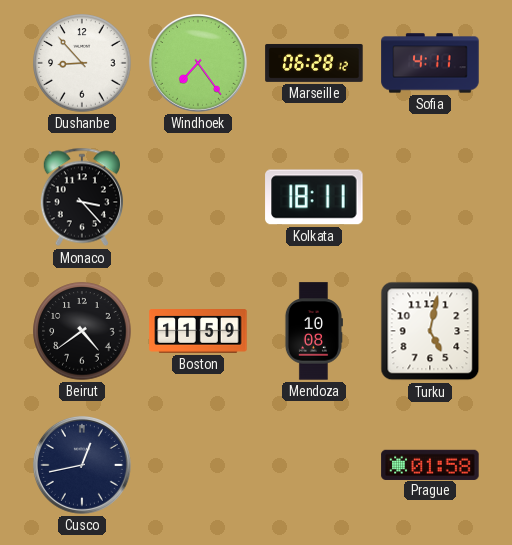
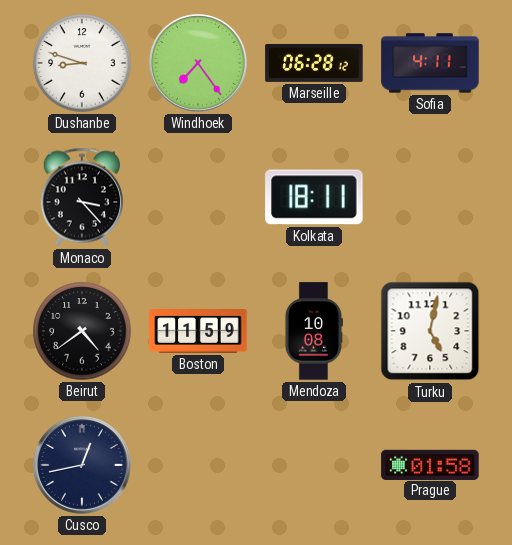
Dushanbe: 8:53 -> 8:48
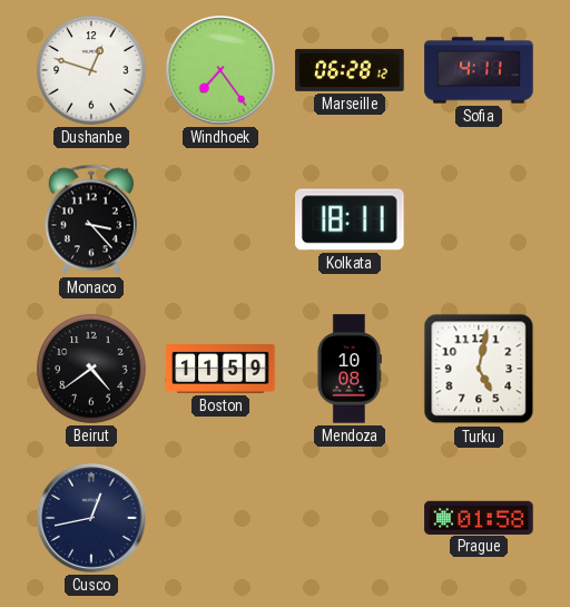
Dushanbe: 8:48 -> 12:48
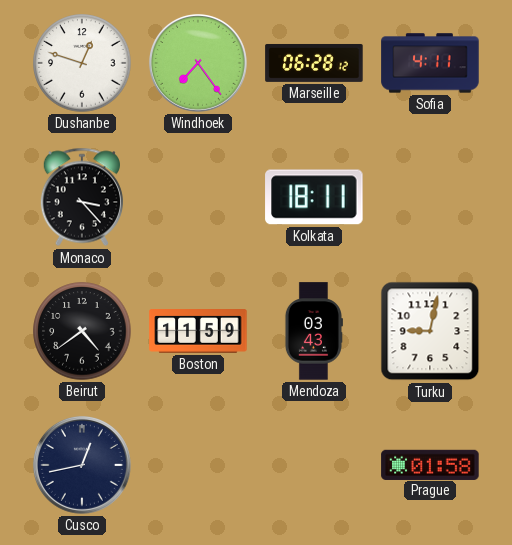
Mendoza: 10:08 -> 03:43
Turku: 5:02 -> 9:02
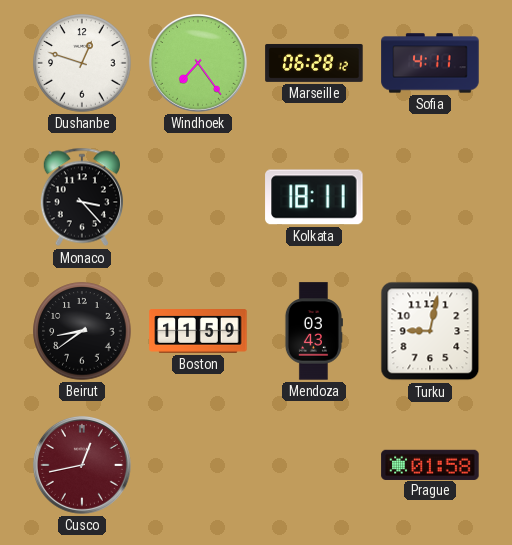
Beirut: 4:39 -> 8:39
Cusco dial: navy -> burgundy
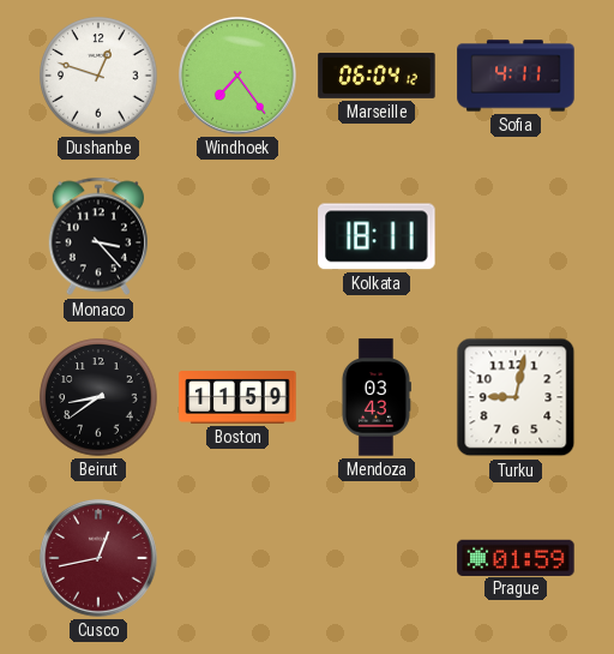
Marseille: 06:28 -> 06:04
Prague: 01:58 -> 01:59
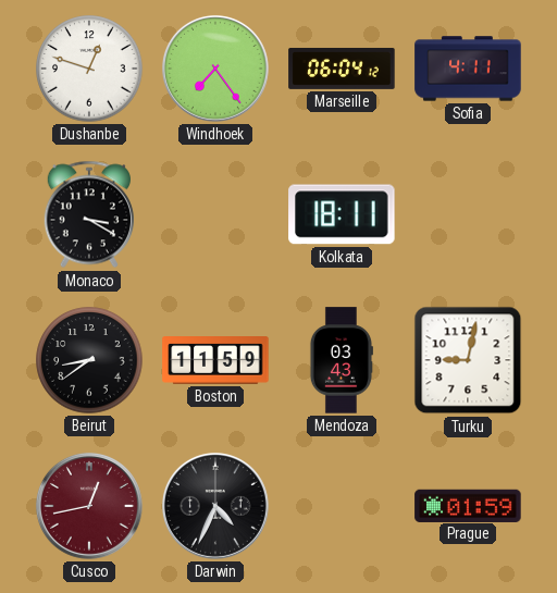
Monaco: 3:23 -> 3:20
Darwin: none -> 4:34
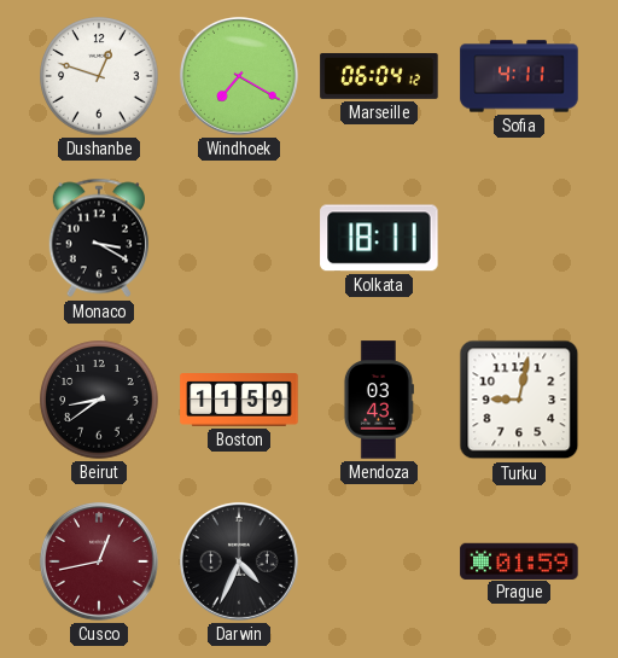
Windhoek: 7:24 -> 7:20
